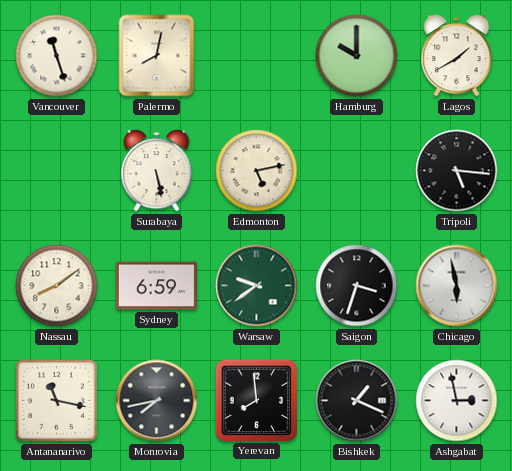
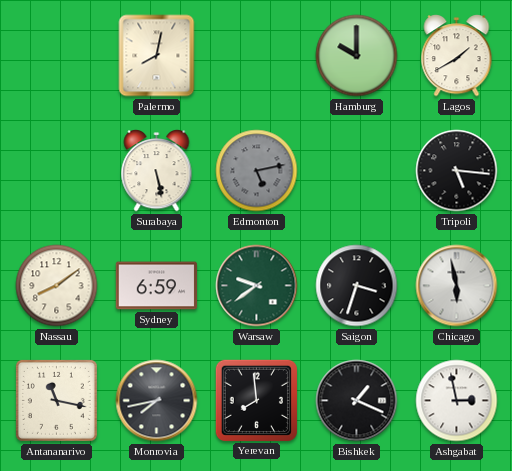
Vancouver: 11:27 -> none
Edmonton dial: cream -> grey
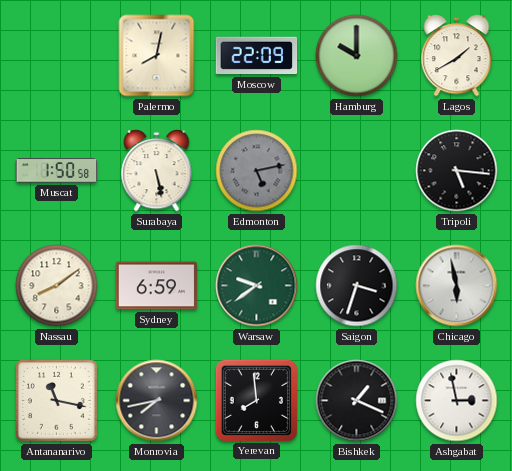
Moscow: none -> 22:09
Muscat: none -> 1:50
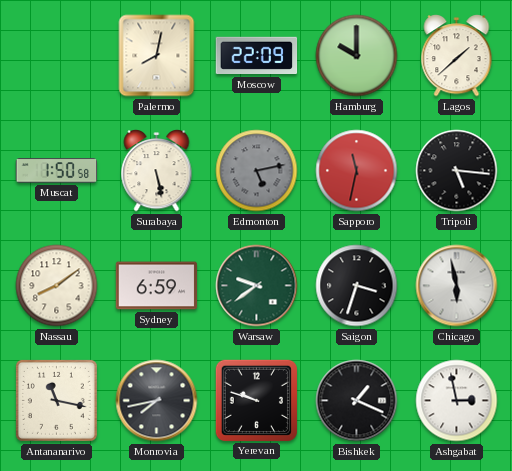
Lagos: 1:40 -> 1:38
Sapporo: none -> 11:32
Yerevan: 7:59 -> 9:48
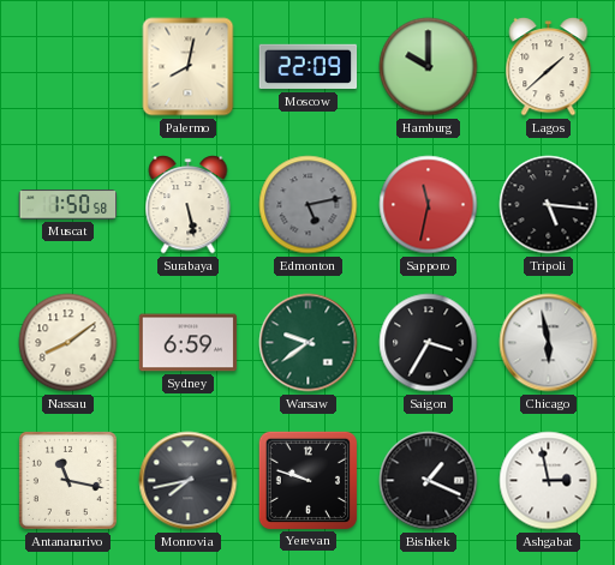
Saigon: 3:33 -> 3:35
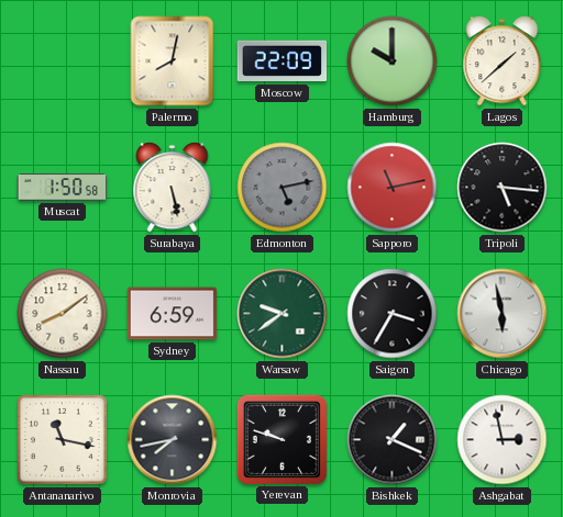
Sapporo: 11:32 -> 11:13
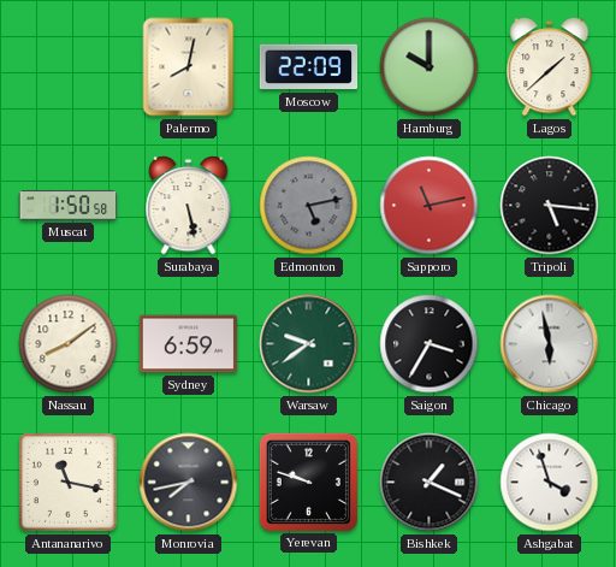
Ashgabat: 2:58 -> 3:57
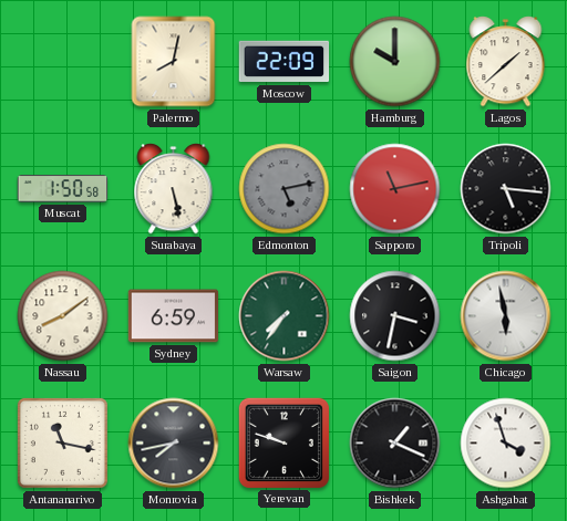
Warsaw: 9:39 -> 7:36
Saigon: 3:35 -> 3:32
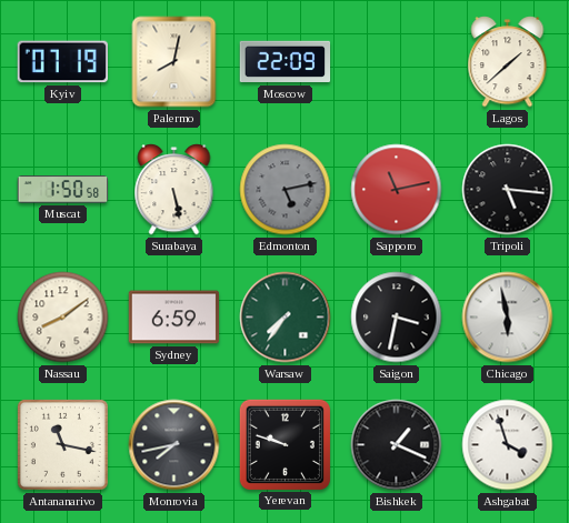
Kyiv: none -> 07:19
Hamburg: 10:00 -> none
